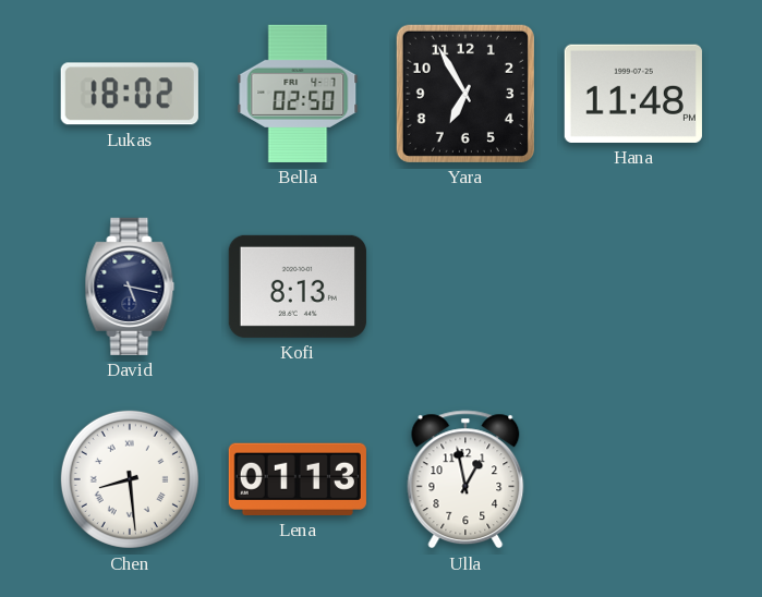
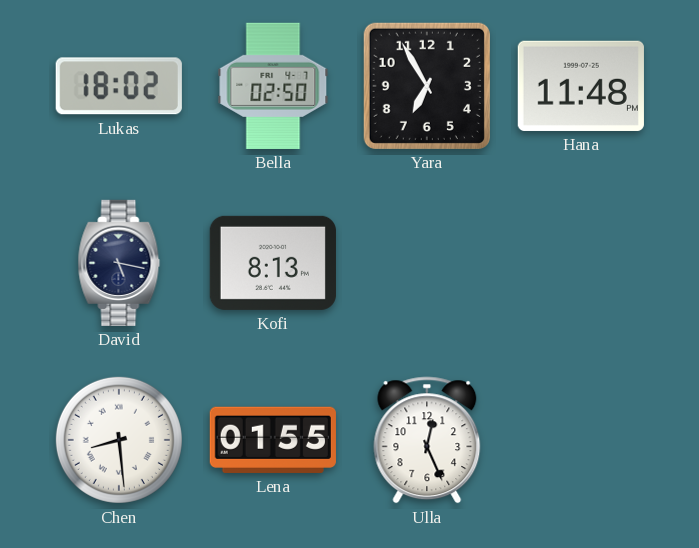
Lena: 01:13 -> 01:55
Ulla: 12:58 -> 12:26
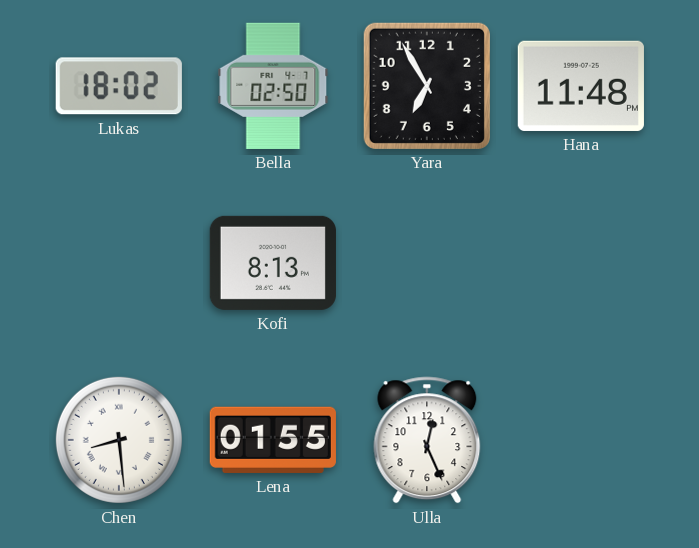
David: 5:17 -> none
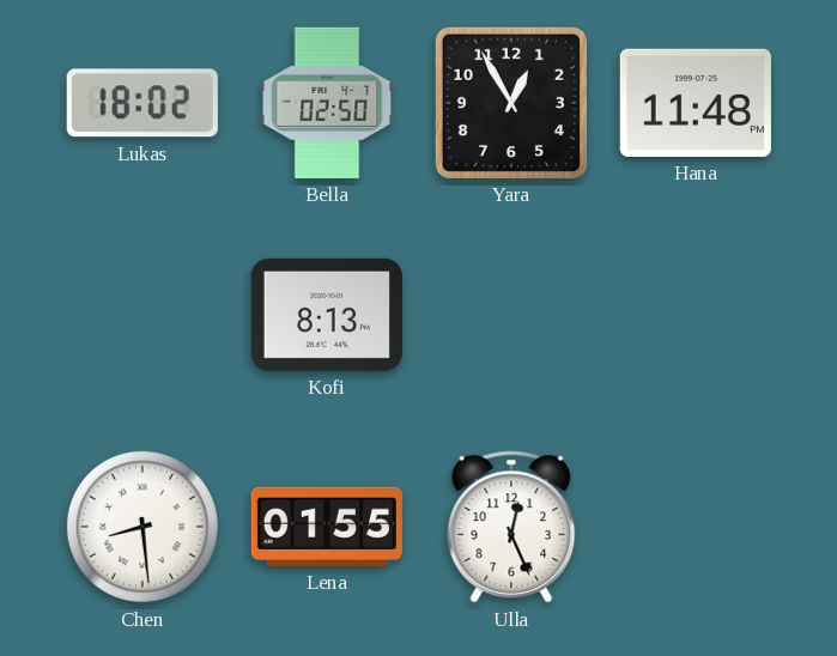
Yara: 6:55 -> 12:55
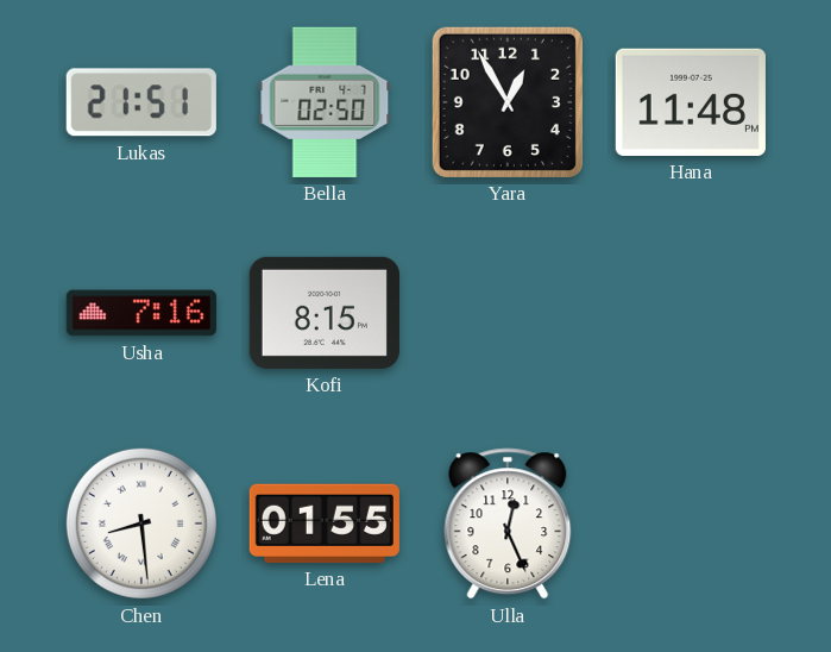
Lukas: 18:02 -> 21:51
Usha: none -> 7:16
Kofi: 8:13 -> 8:15
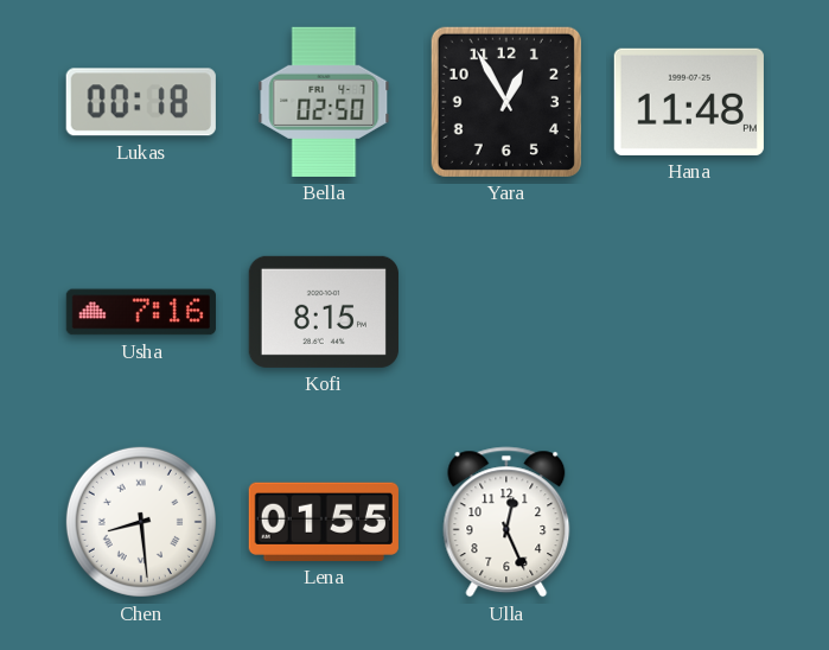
Lukas: 21:51 -> 00:18
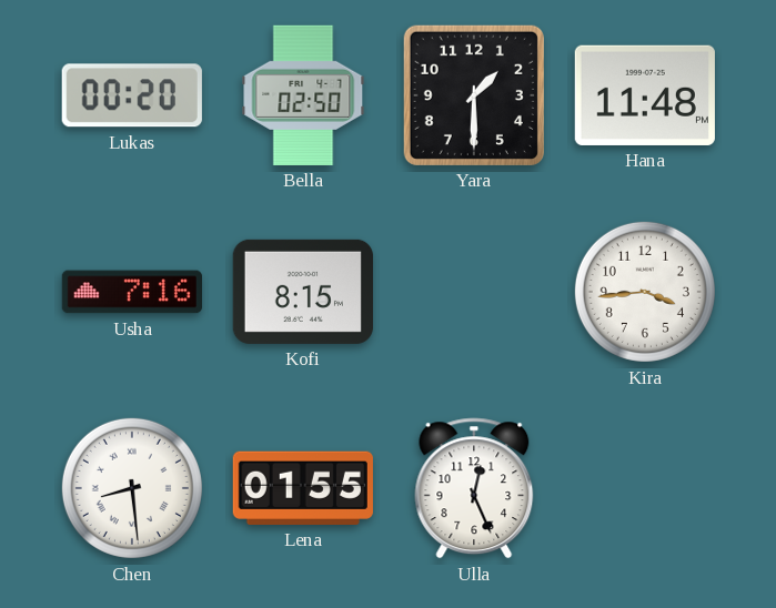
Lukas: 00:18 -> 00:20
Yara: 12:55 -> 1:30
Kira: none -> 3:44
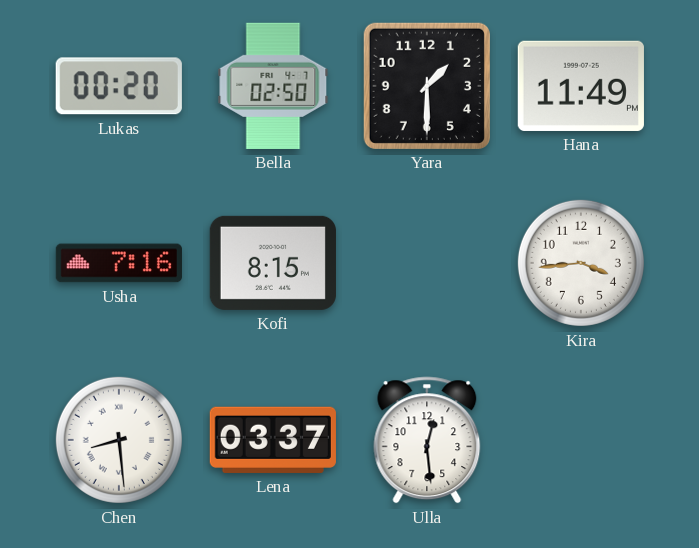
Hana: 11:48 -> 11:49
Lena: 01:55 -> 03:37
Ulla: 12:26 -> 12:29
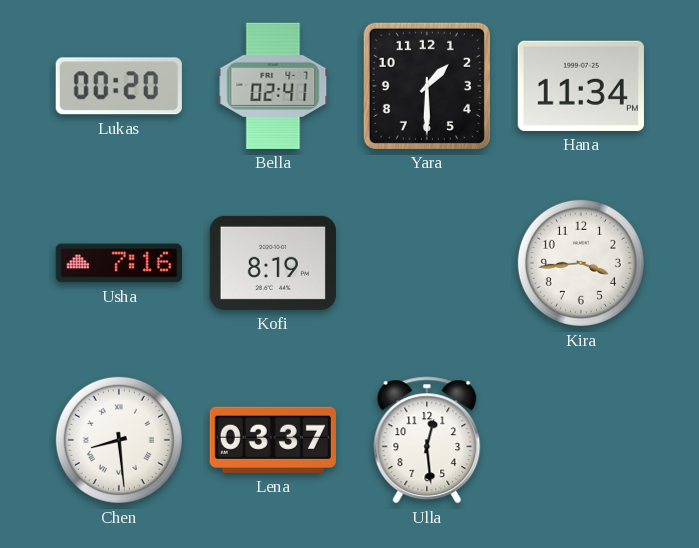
Bella: 02:50 -> 02:41
Hana: 11:49 -> 11:34
Kofi: 8:15 -> 8:19
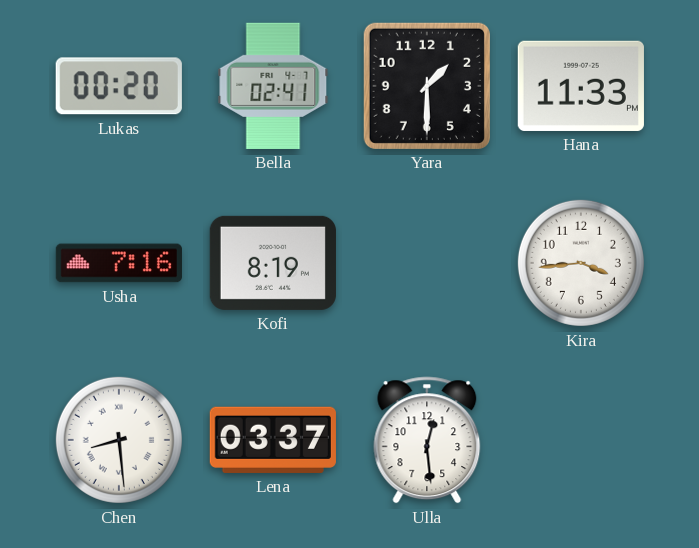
Hana: 11:34 -> 11:33
